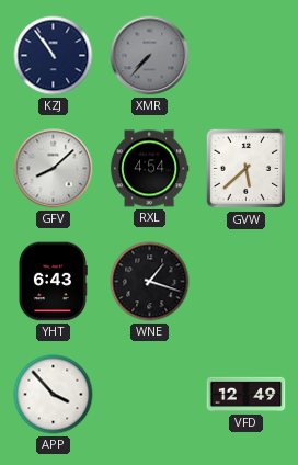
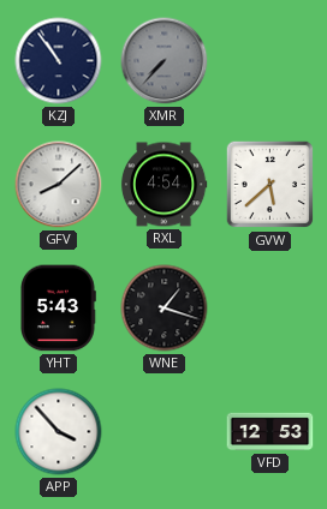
YHT: 6:43 -> 5:43
VFD: 12:49 -> 12:53
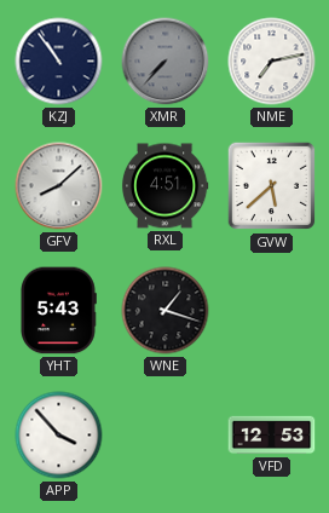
NME: none -> 7:13
RXL: 4:54 -> 4:51
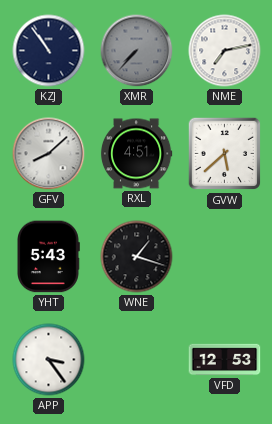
APP: 3:53 -> 3:24
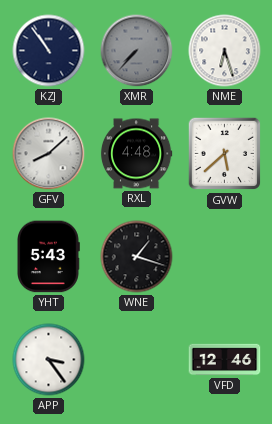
NME: 7:13 -> 6:27
RXL: 4:51 -> 4:48
VFD: 12:53 -> 12:46
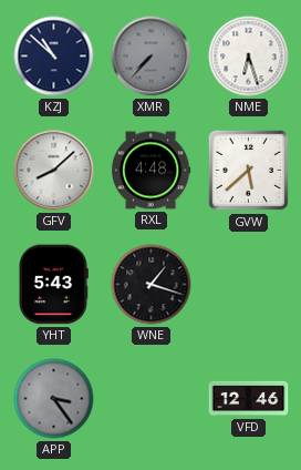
KZJ: 10:54 -> 10:52
APP dial: white -> grey
